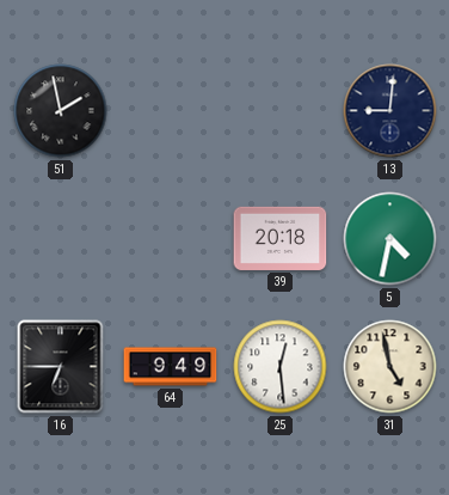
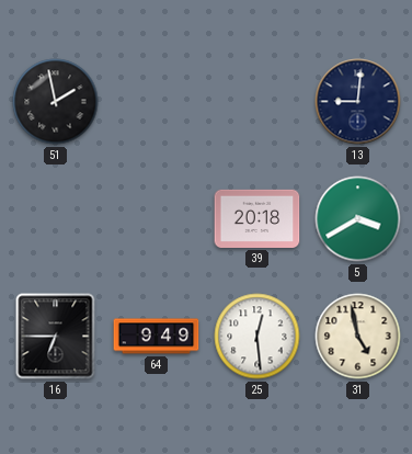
5: 4:32 -> 3:40
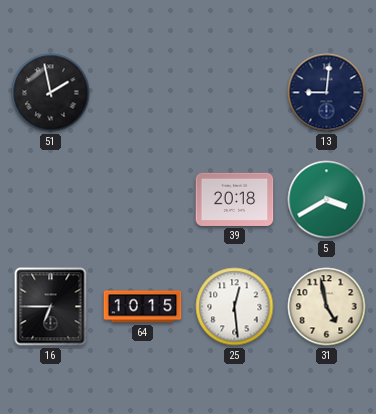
64: 9:49 -> 10:15
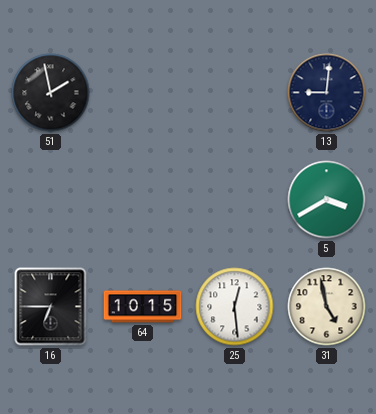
39: 20:18 -> none
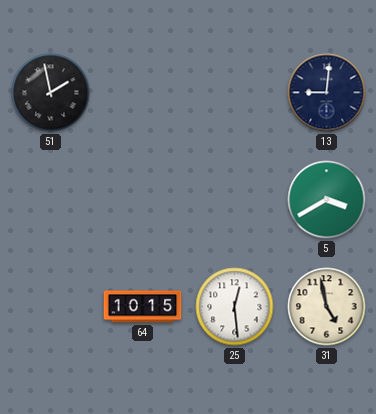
16: 6:45 -> none
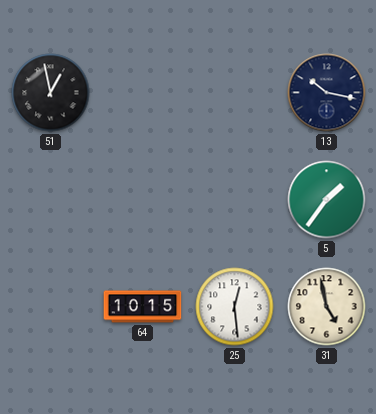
51: 1:58 -> 12:58
13: 9:01 -> 10:17
5: 3:40 -> 1:36
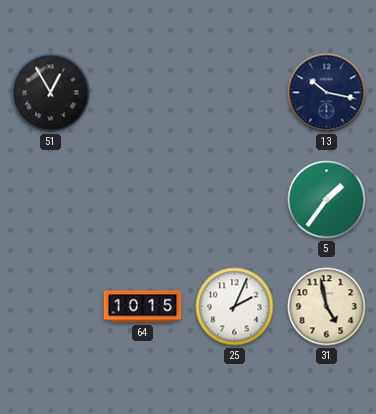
51: 12:58 -> 12:55
25: 12:29 -> 2:04
